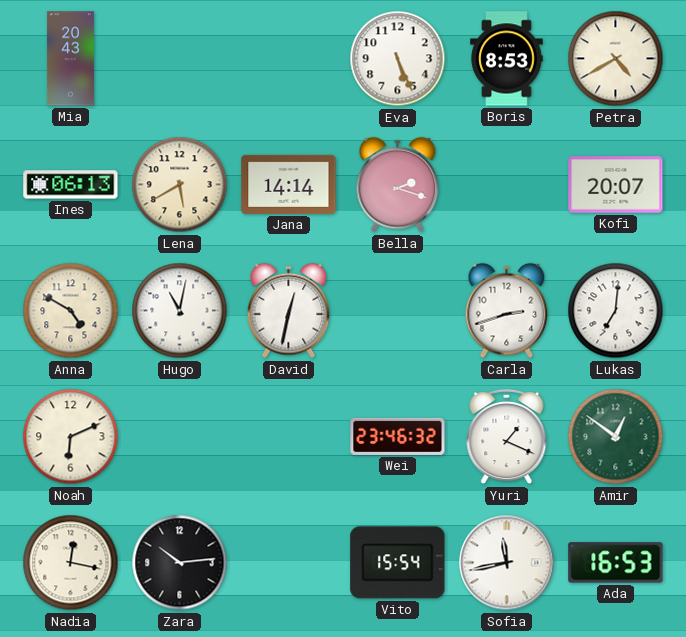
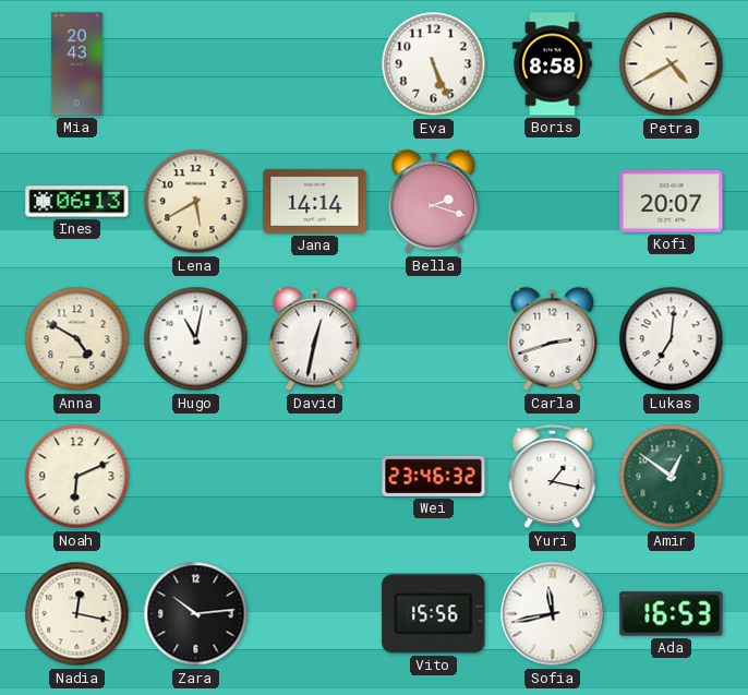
Boris: 8:53 -> 8:58
Yuri: 1:19 -> 1:17
Vito: 15:54 -> 15:56
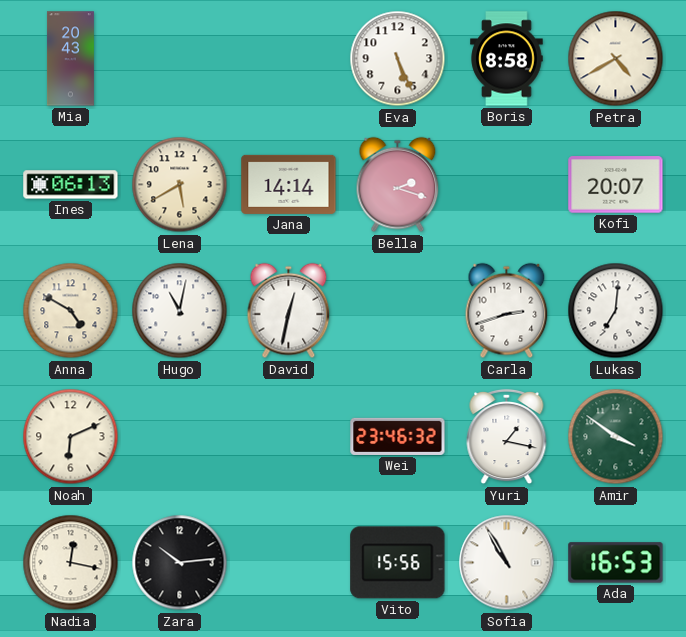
Amir: 12:51 -> 3:51
Sofia: 11:43 -> 10:55
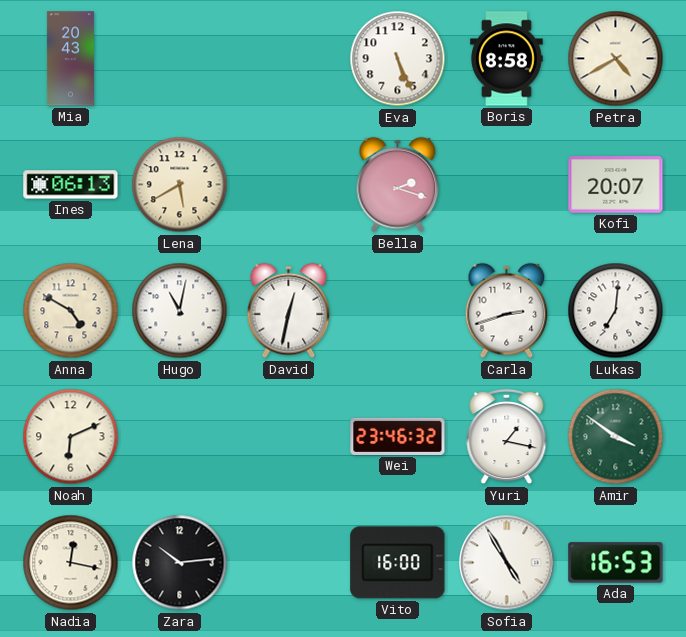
Jana: 14:14 -> none
Vito: 15:56 -> 16:00
Sofia: 10:55 -> 4:55
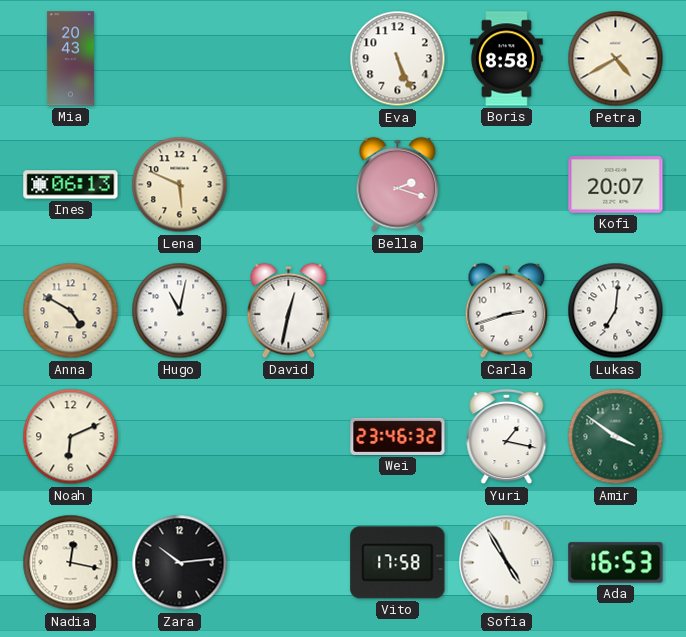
Lena: 5:40 -> 5:49
Vito: 16:00 -> 17:58
